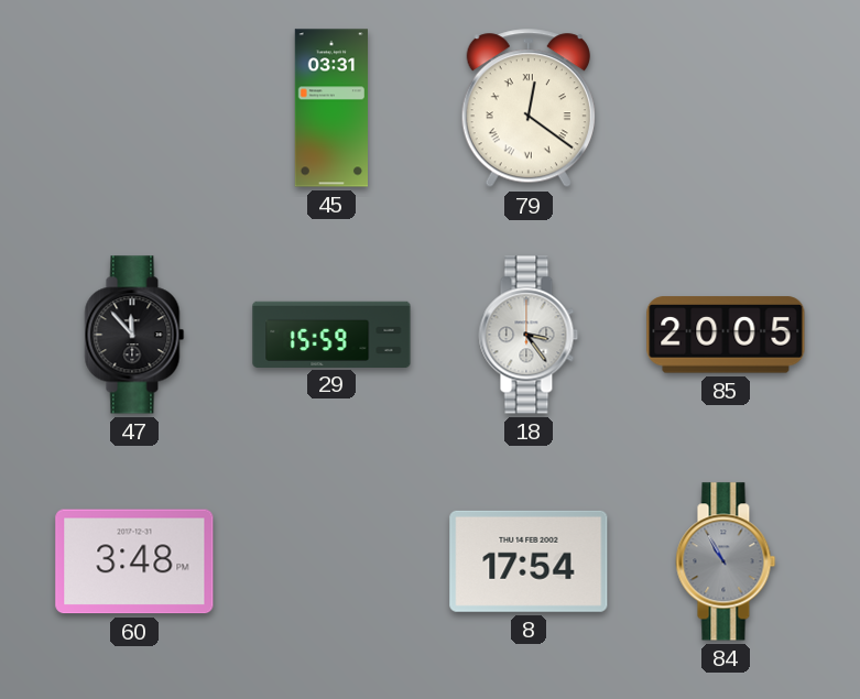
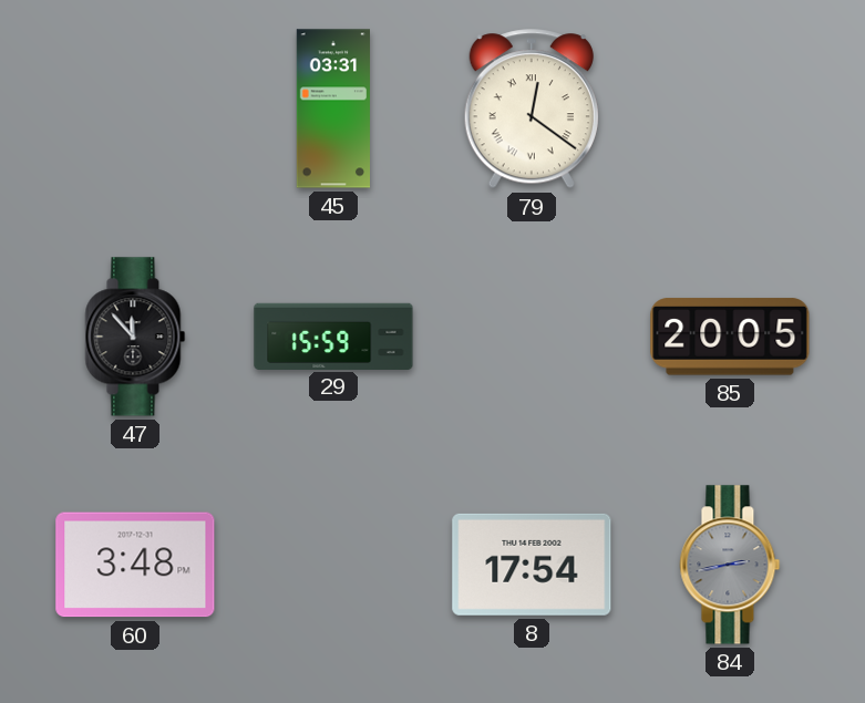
18: 3:24 -> none
84: 10:55 -> 2:43
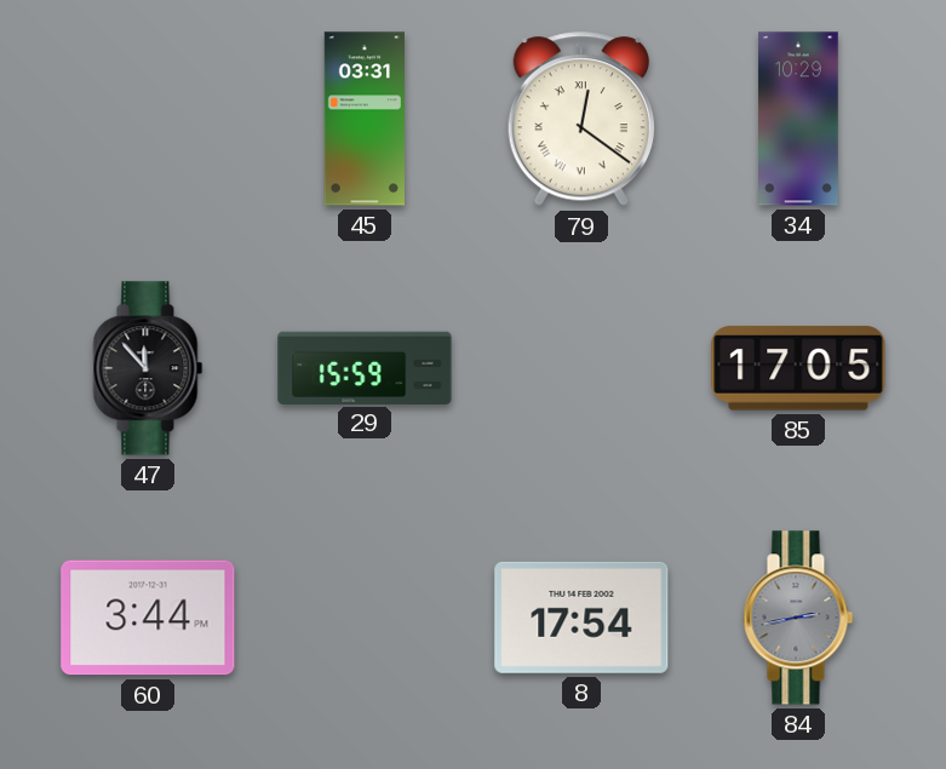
34: none -> 10:29
85: 20:05 -> 17:05
60: 3:48 -> 3:44
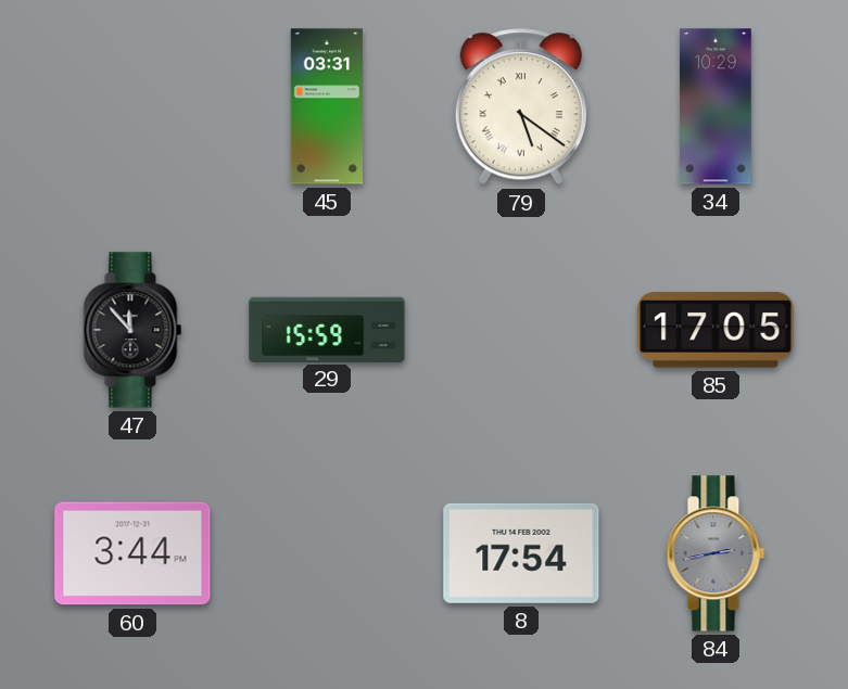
79: 12:21 -> 5:21
